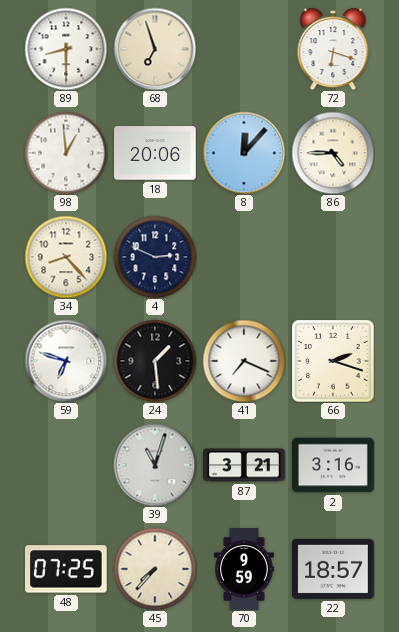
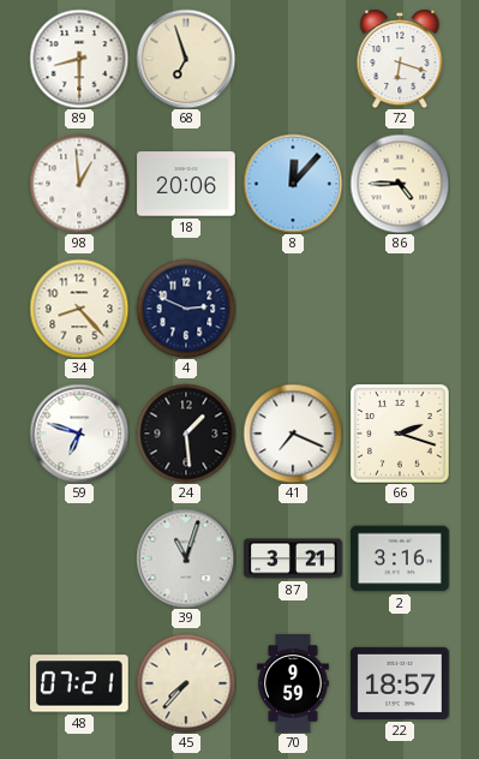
48: 07:25 -> 07:21
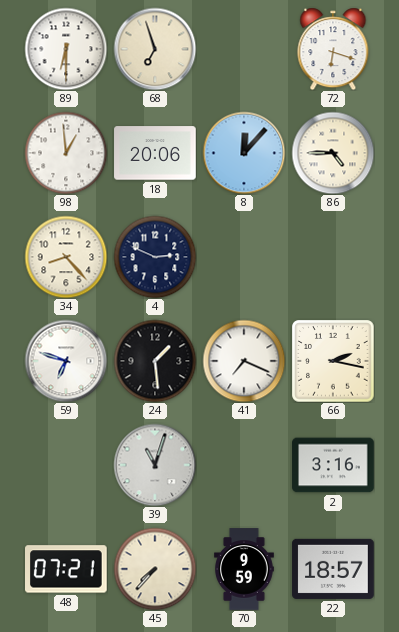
89: 8:30 -> 6:30
66: 2:18 -> 2:17
87: 3:21 -> none
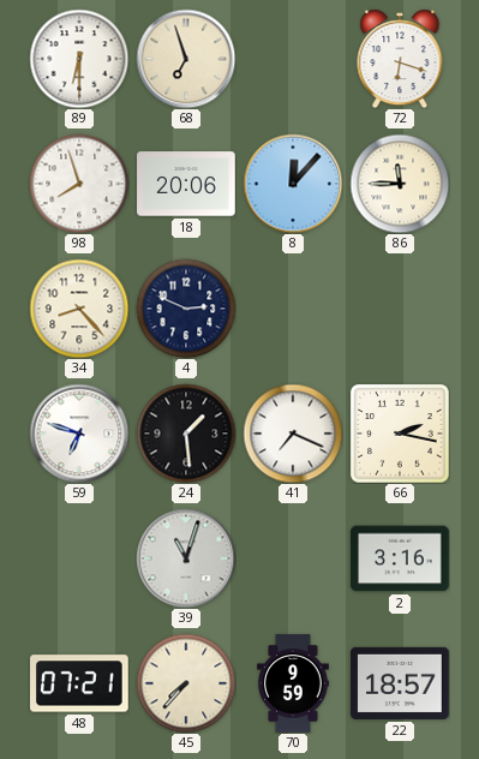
98: 12:59 -> 7:57
86: 4:45 -> 11:45
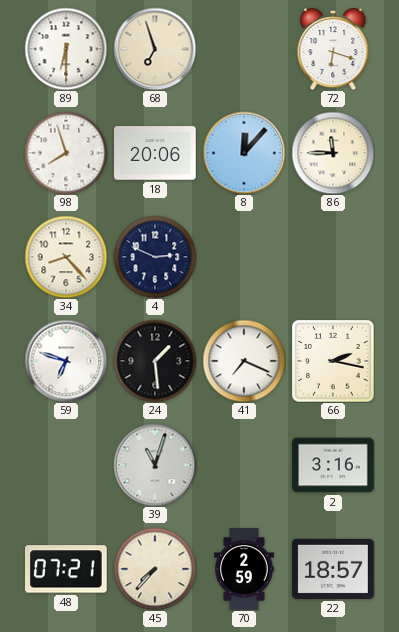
70: 9:59 -> 2:59
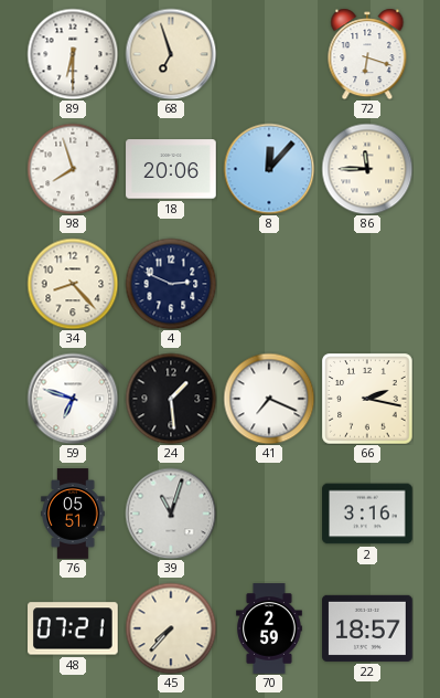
76: none -> 05:51
